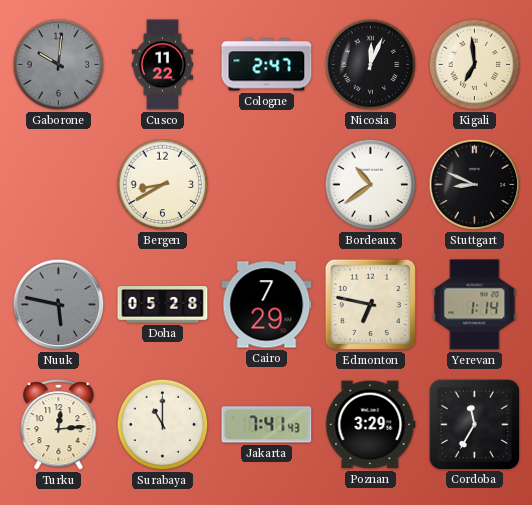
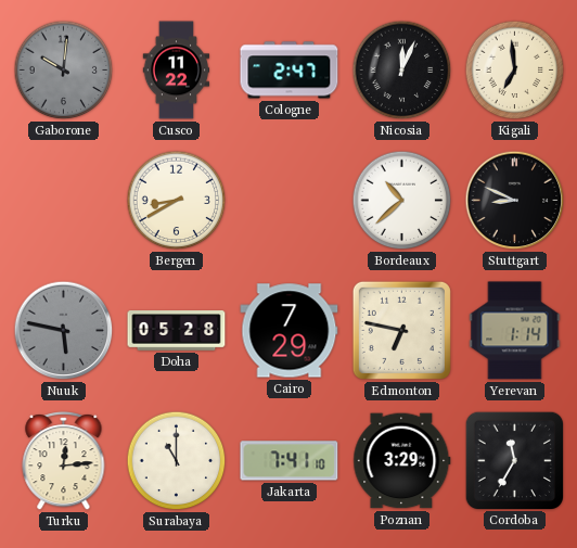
Bordeaux: 10:39 -> 10:38
Jakarta: 7:41:43 -> 7:41:10
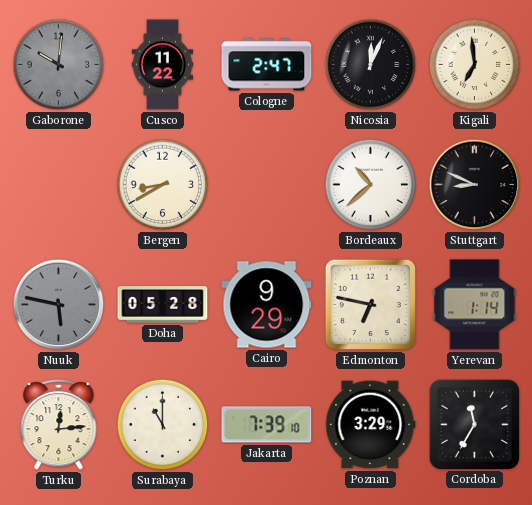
Cairo: 7:29 -> 9:29
Jakarta: 7:41 -> 7:39
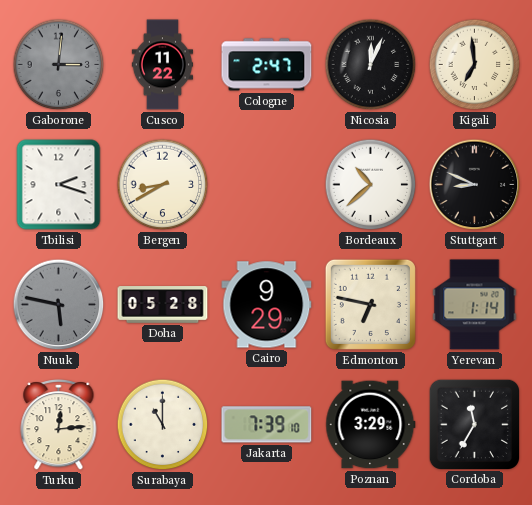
Gaborone: 10:01 -> 3:01
Tbilisi: none -> 2:18
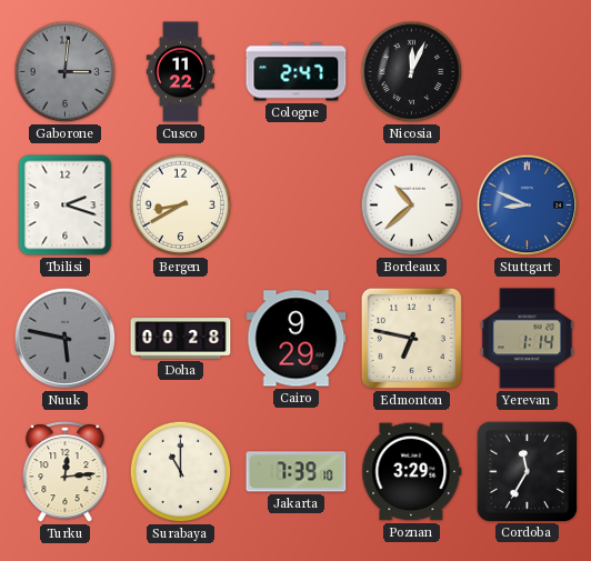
Kigali: 6:59 -> none
Stuttgart dial: black -> blue
Doha: 05:28 -> 00:28
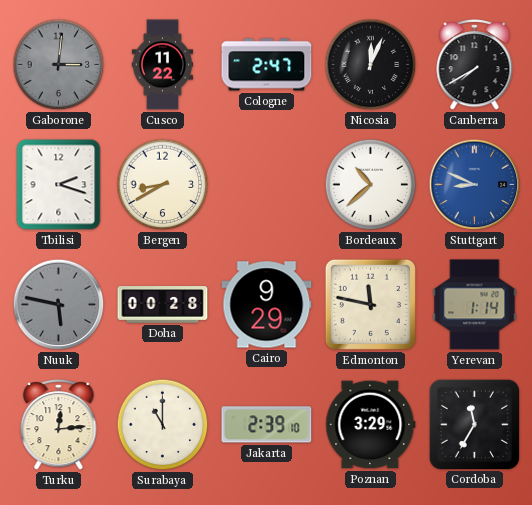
Canberra: none -> 7:40
Edmonton: 6:47 -> 11:47
Jakarta: 7:39 -> 2:39
